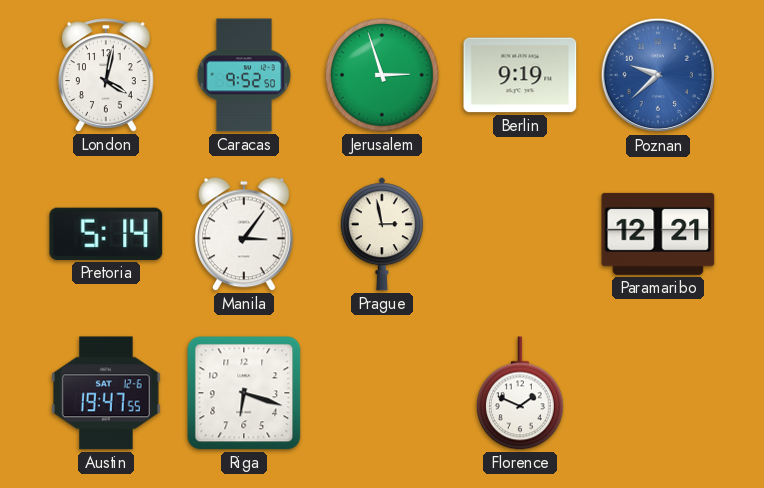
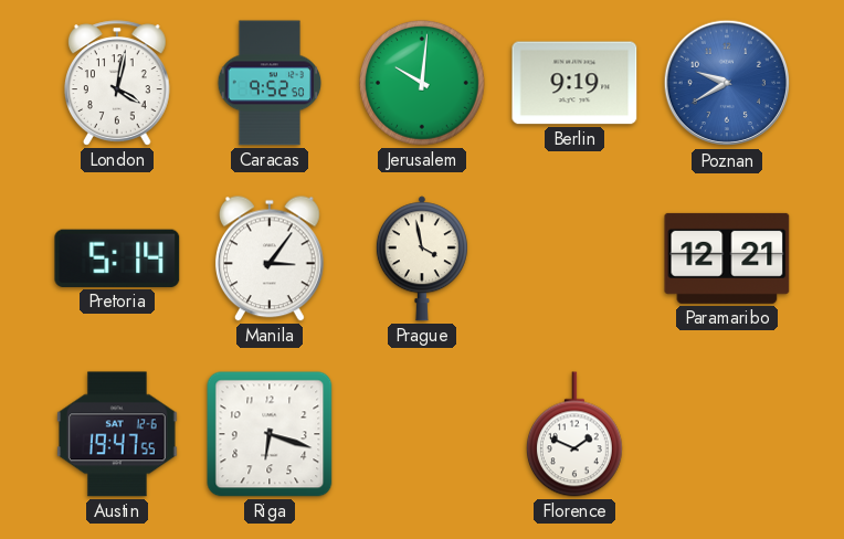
Jerusalem: 2:57 -> 10:01
Poznan: 9:38 -> 9:40
Prague: 2:58 -> 3:58
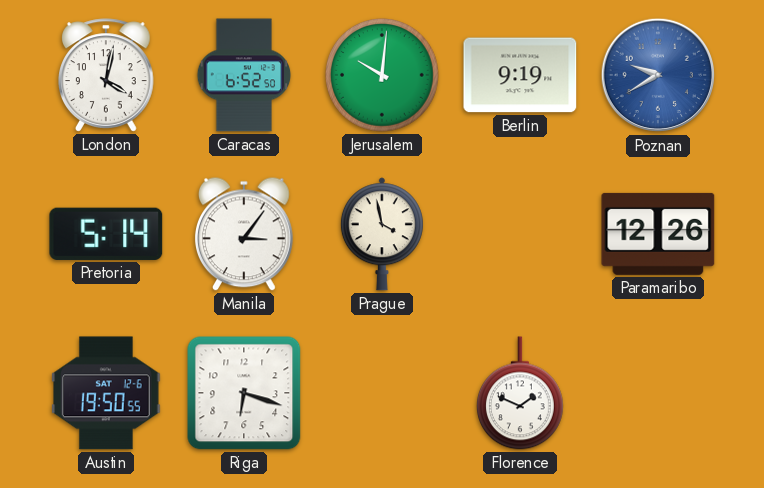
Caracas: 9:52 -> 6:52
Paramaribo: 12:21 -> 12:26
Austin: 19:47 -> 19:50
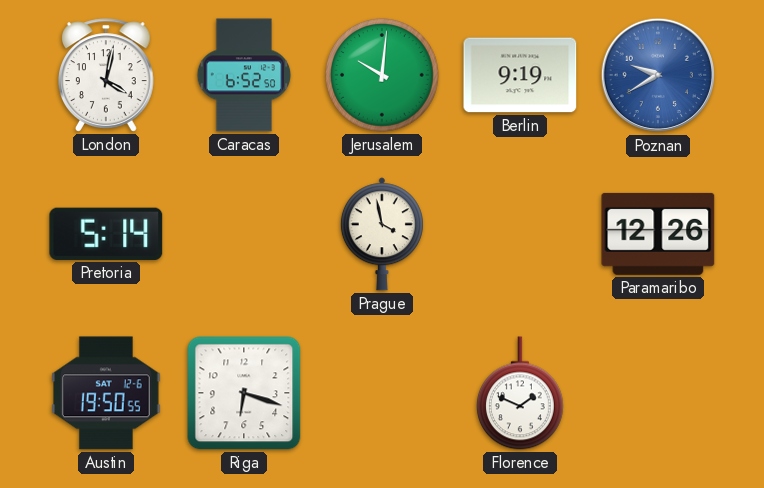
Manila: 3:06 -> none
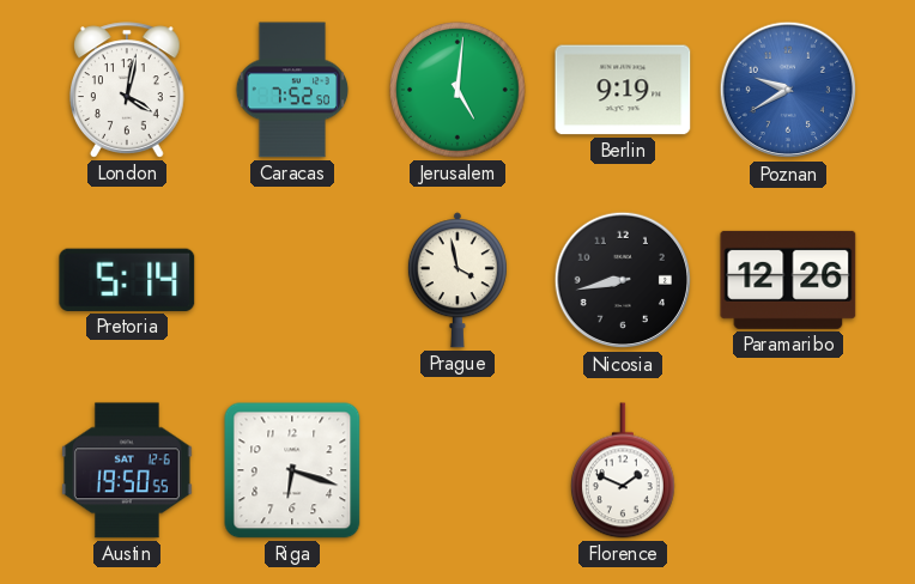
Caracas: 6:52 -> 7:52
Jerusalem: 10:01 -> 5:01
Nicosia: none -> 8:43
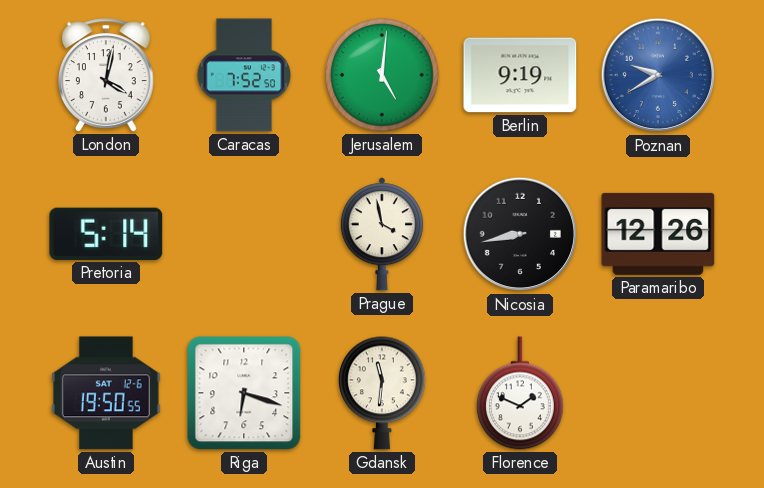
Gdansk: none -> 11:31
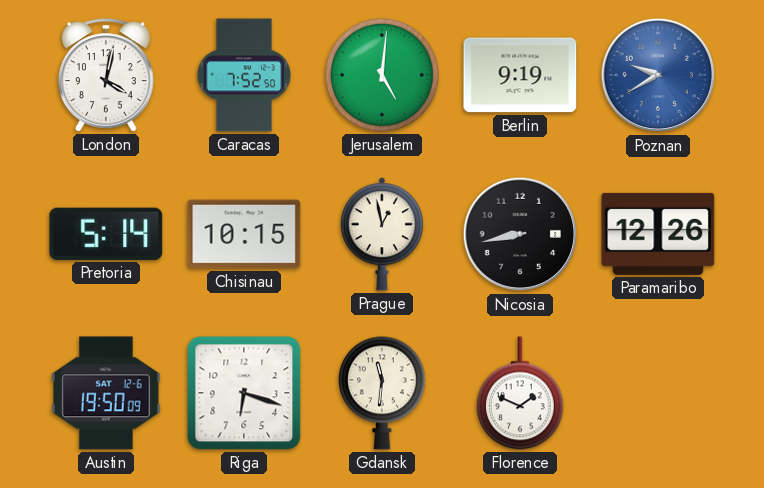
Chisinau: none -> 10:15
Prague: 3:58 -> 12:58
Austin: 19:50:55 -> 19:50:09
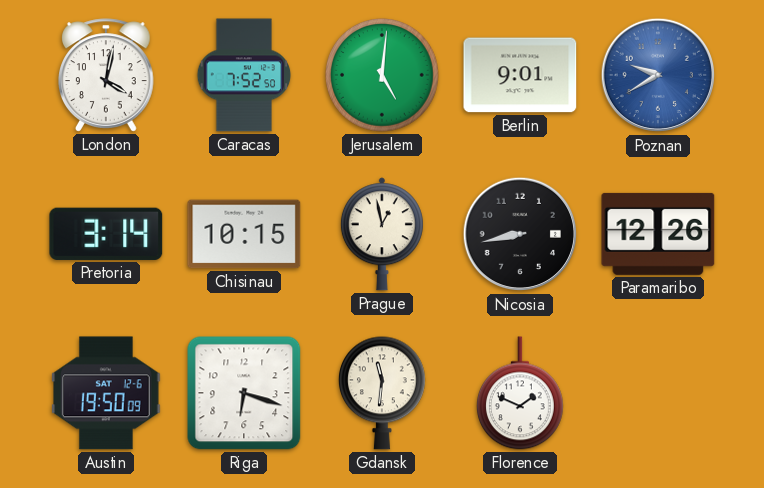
Berlin: 9:19 -> 9:01
Pretoria: 5:14 -> 3:14
